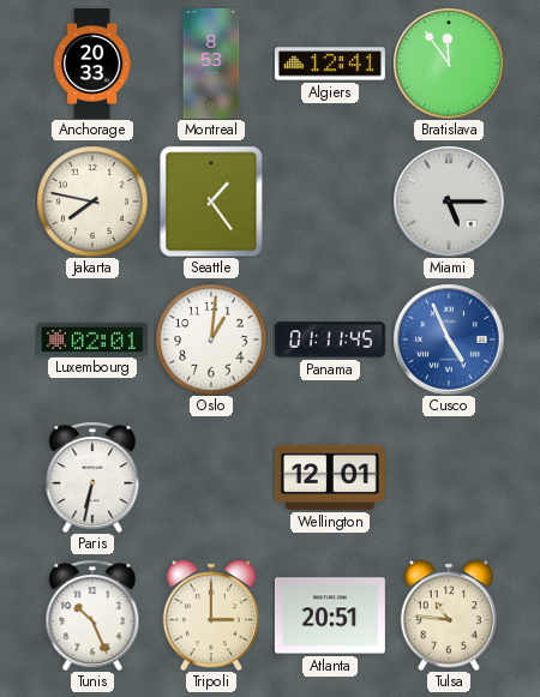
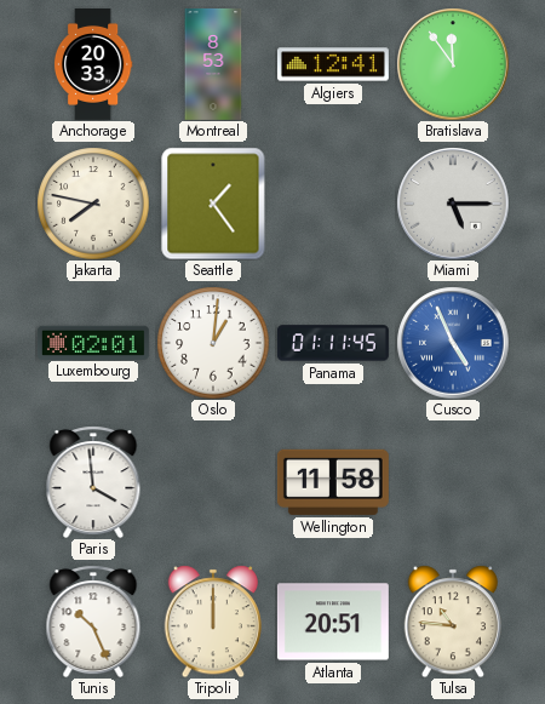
Paris: 6:32 -> 3:59
Wellington: 12:01 -> 11:58
Tripoli: 3:00 -> 12:00
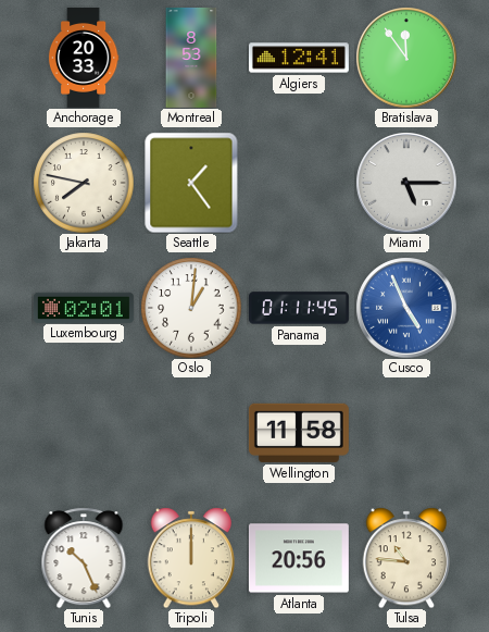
Paris: 3:59 -> none
Atlanta: 20:51 -> 20:56
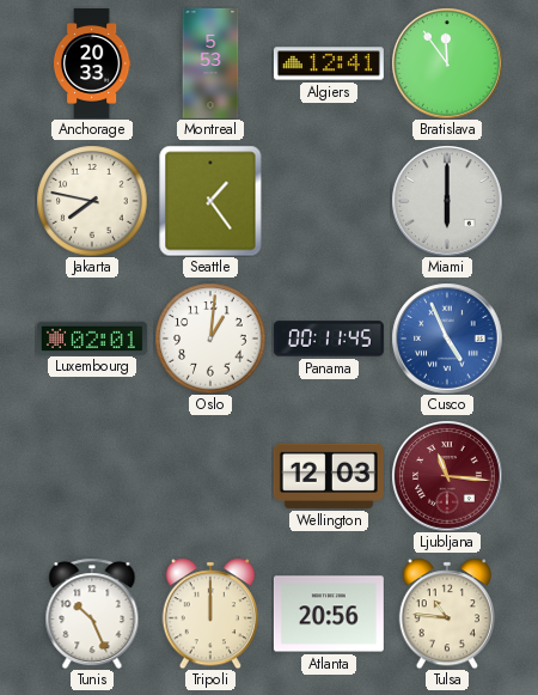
Montreal: 8:53 -> 5:53
Miami: 5:15 -> 6:00
Panama: 01:11 -> 00:11
Wellington: 11:58 -> 12:03
Ljubljana: none -> 11:16
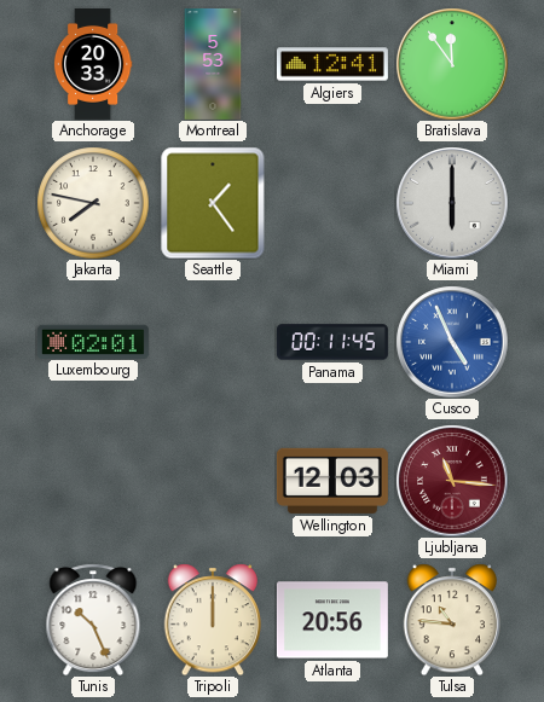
Oslo: 1:01 -> none
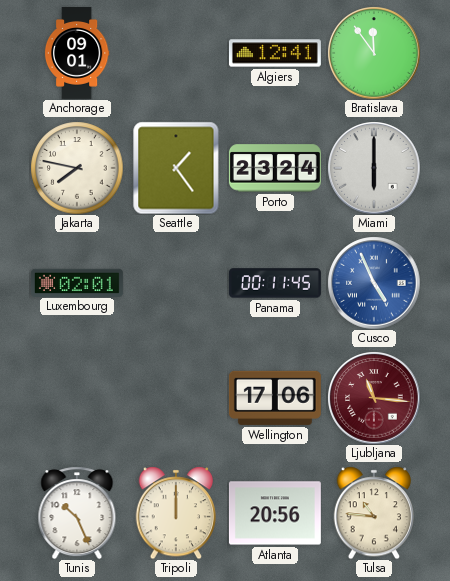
Anchorage: 20:33 -> 09:01
Montreal: 5:53 -> none
Porto: none -> 23:24
Wellington: 12:03 -> 17:06
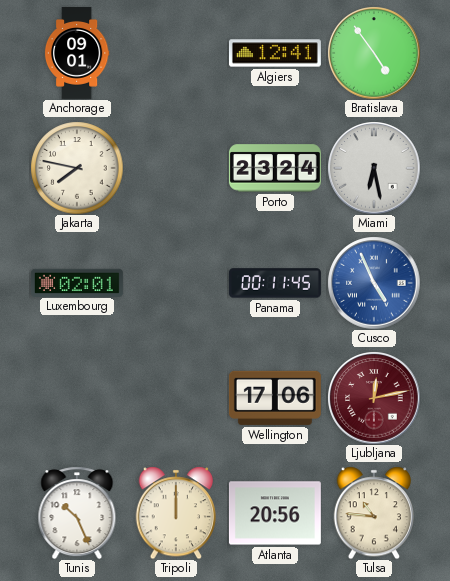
Bratislava: 11:54 -> 4:54
Seattle: 1:24 -> none
Miami: 6:00 -> 6:28
Ljubljana: 11:16 -> 12:13
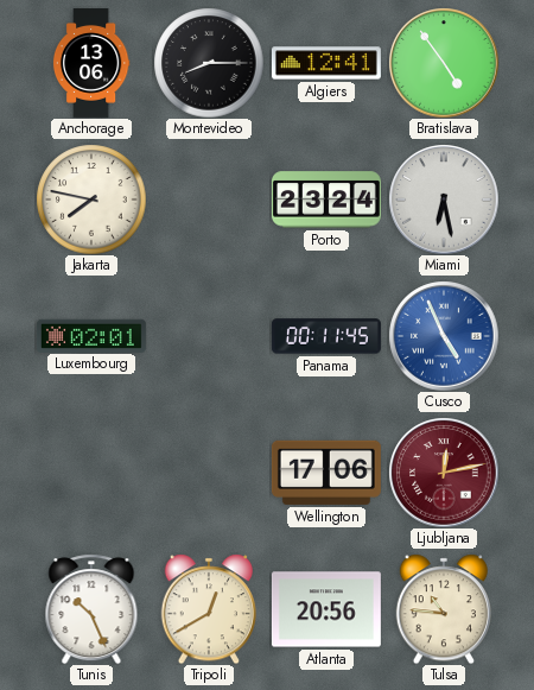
Anchorage: 09:01 -> 13:06
Montevideo: none -> 8:15
Tripoli: 12:00 -> 12:40
